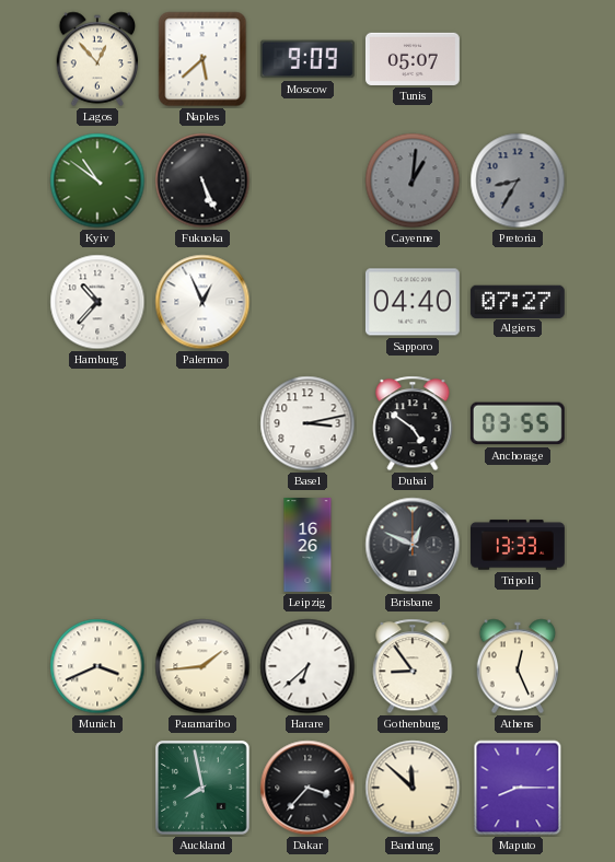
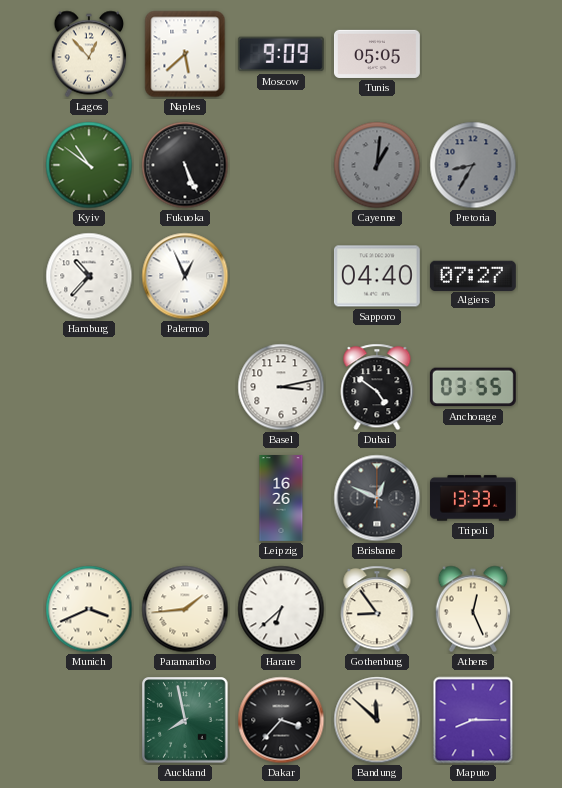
Tunis: 05:07 -> 05:05
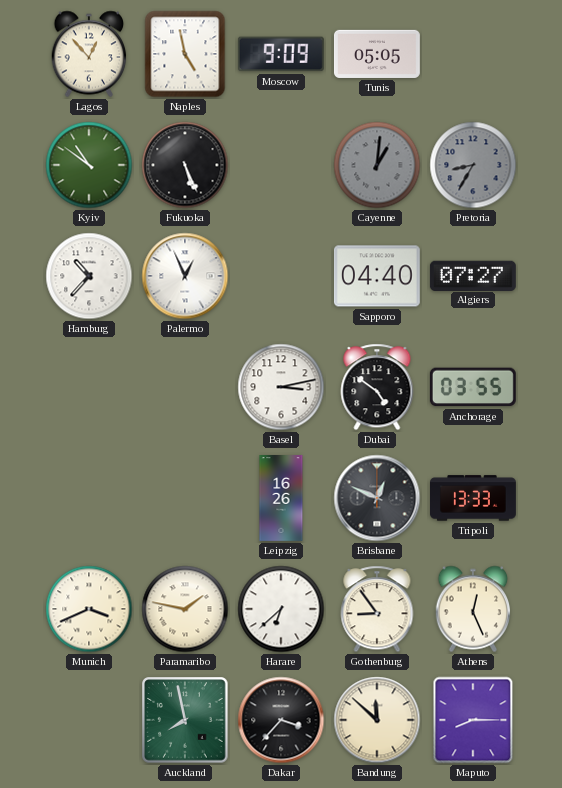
Naples: 5:38 -> 4:58
Paramaribo: 1:44 -> 1:47
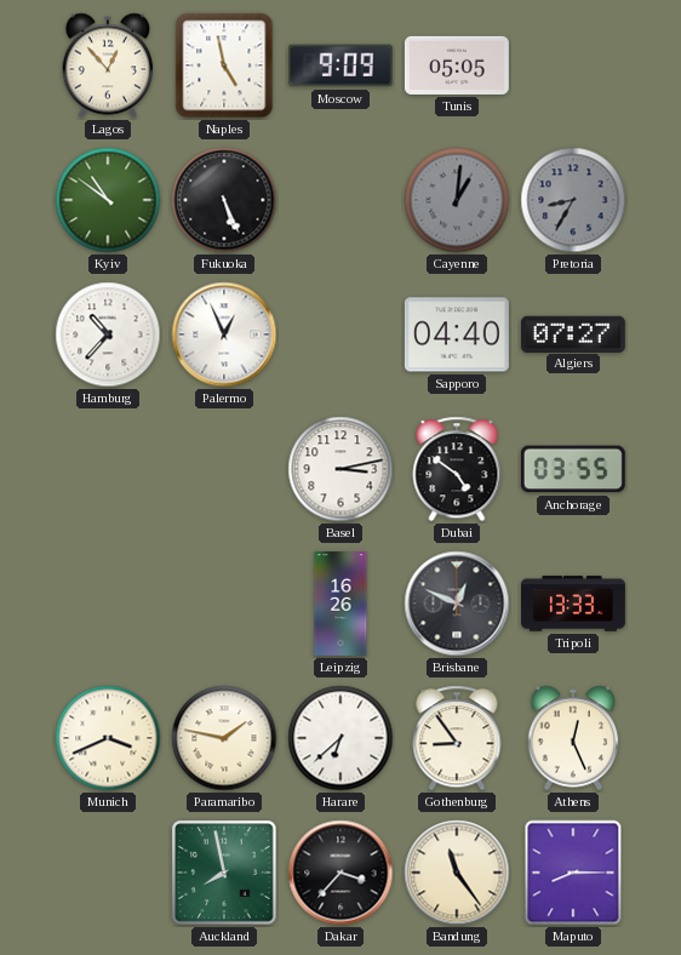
Bandung: 11:52 -> 11:24
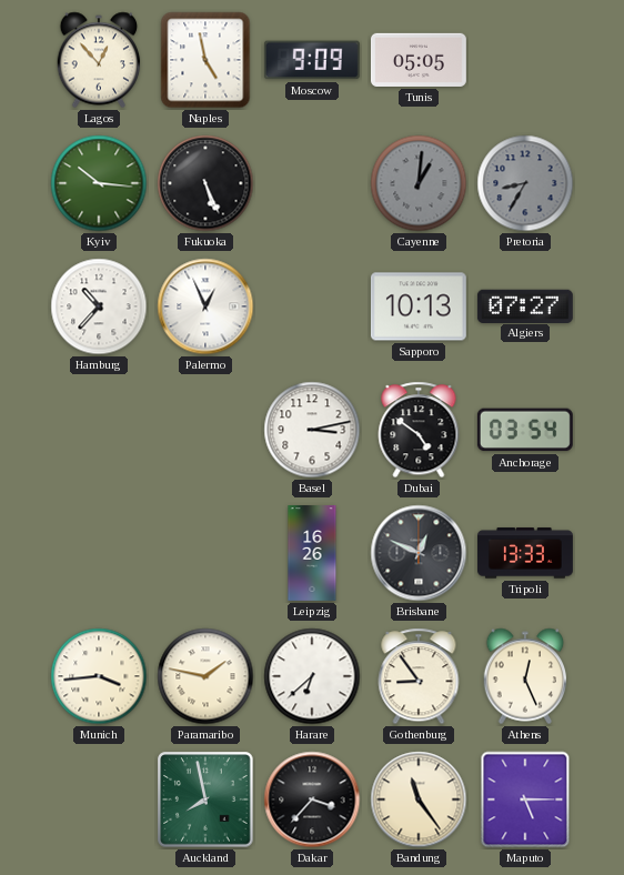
Kyiv: 10:51 -> 10:16
Sapporo: 04:40 -> 10:13
Anchorage: 03:55 -> 03:54
Munich: 3:41 -> 3:44
Maputo: 8:15 -> 5:15
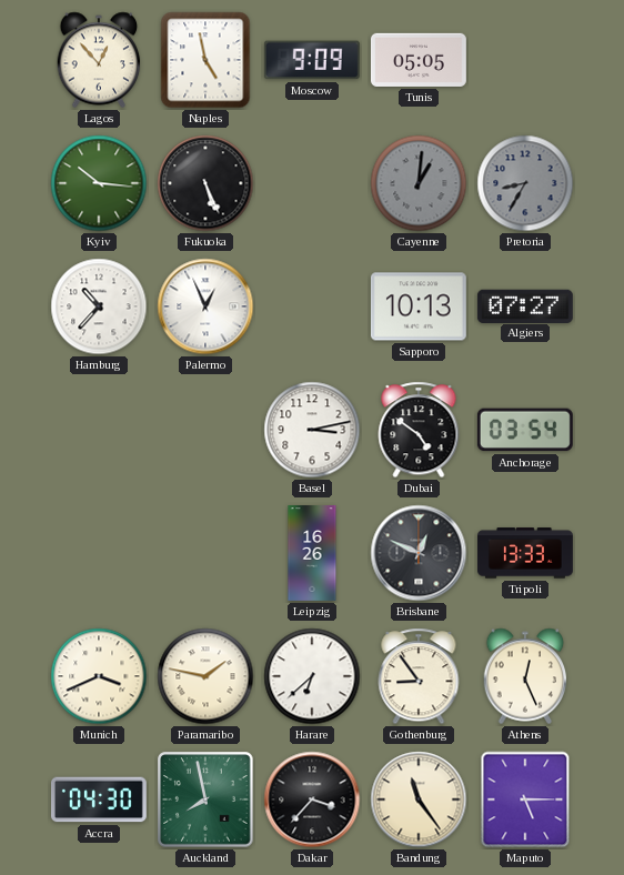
Munich: 3:44 -> 3:41
Accra: none -> 04:30
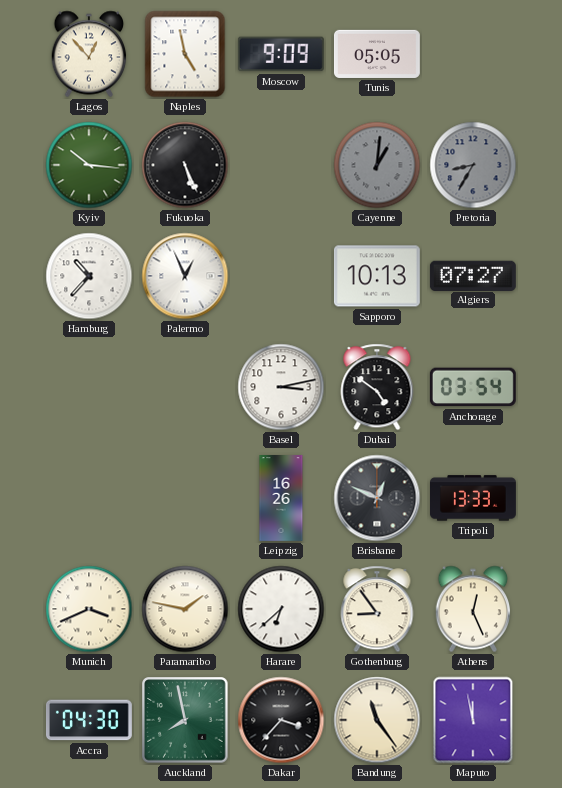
Maputo: 5:15 -> 11:58
